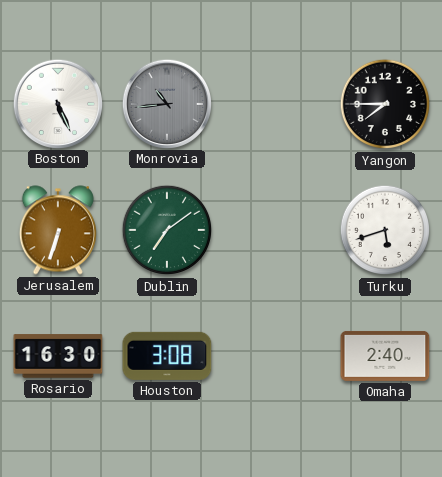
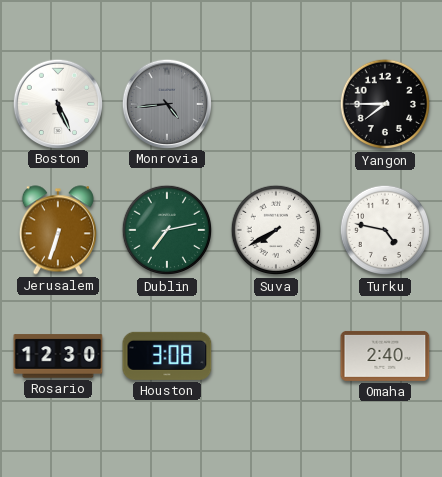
Monrovia: 10:44 -> 4:44
Dublin: 7:09 -> 7:13
Suva: none -> 7:40
Turku: 5:42 -> 4:47
Rosario: 16:30 -> 12:30
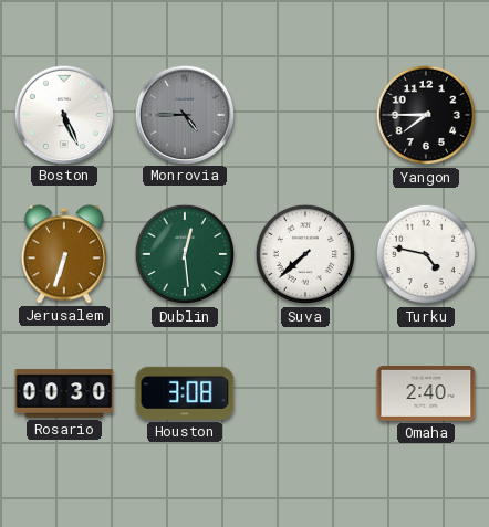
Monrovia: 4:44 -> 4:45
Dublin: 7:13 -> 12:29
Suva: 7:40 -> 7:38
Rosario: 12:30 -> 00:30
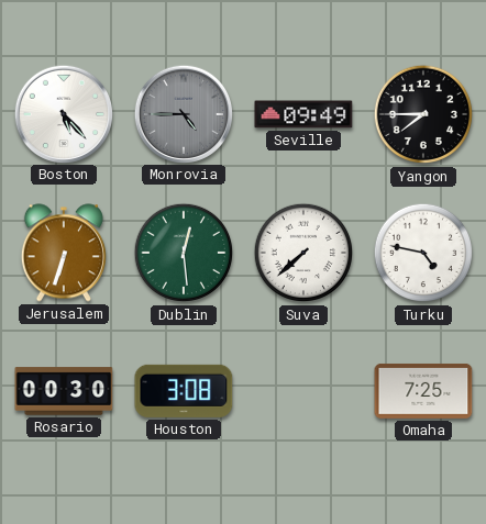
Boston: 5:26 -> 5:23
Seville: none -> 09:49
Omaha: 2:40 -> 7:25
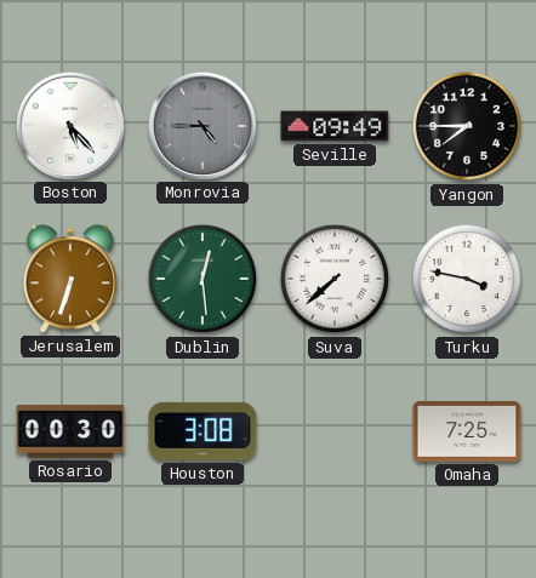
Turku: 4:47 -> 3:47
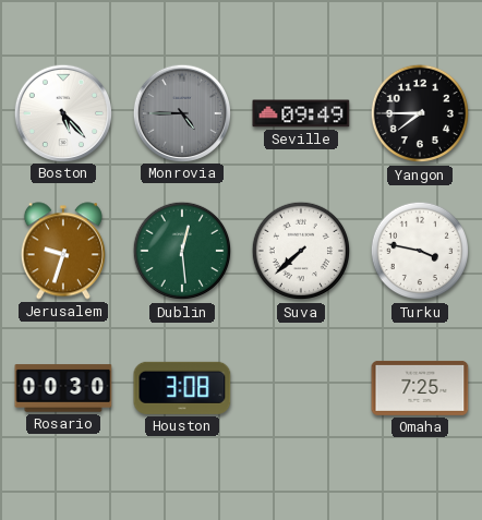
Jerusalem: 6:33 -> 9:33
